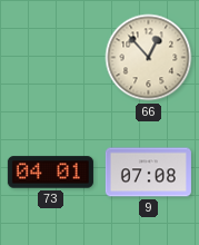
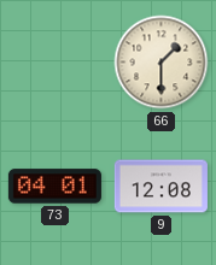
66: 12:53 -> 1:30
9: 07:08 -> 12:08
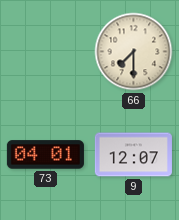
66: 1:30 -> 7:30
9: 12:08 -> 12:07
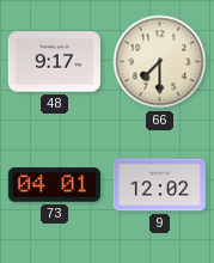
48: none -> 9:17
9: 12:07 -> 12:02
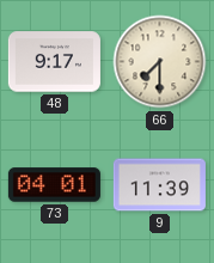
9: 12:02 -> 11:39
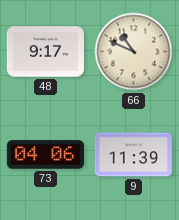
66: 7:30 -> 10:49
73: 04:01 -> 04:06
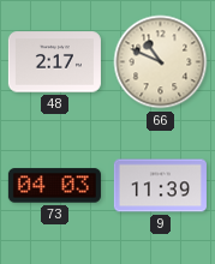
48: 9:17 -> 2:17
73: 04:06 -> 04:03
